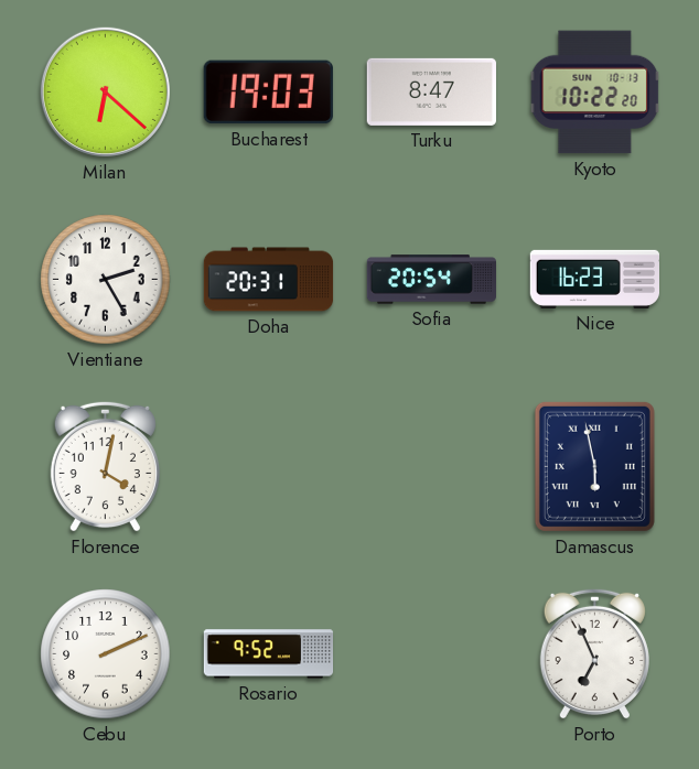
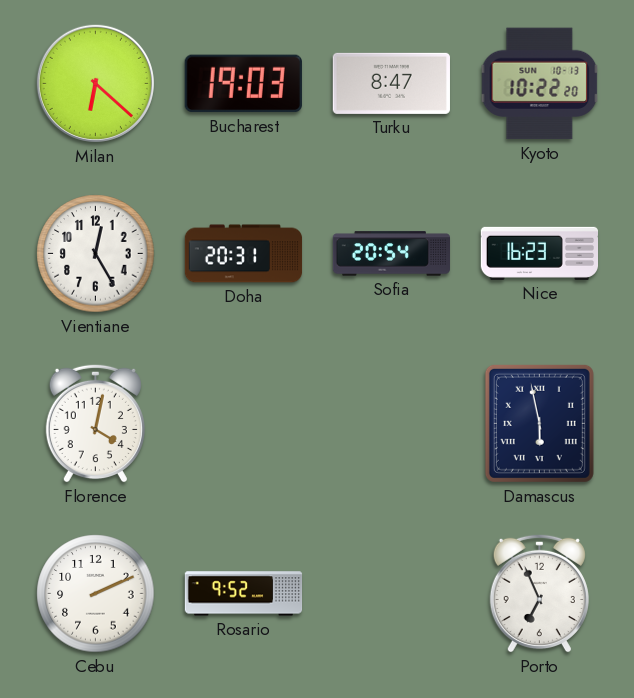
Vientiane: 2:25 -> 12:25
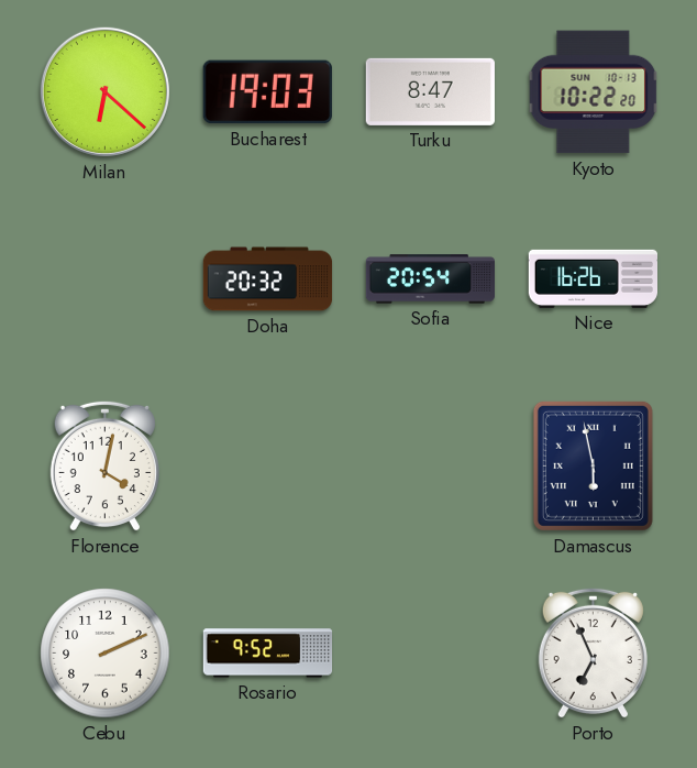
Vientiane: 12:25 -> none
Doha: 20:31 -> 20:32
Nice: 16:23 -> 16:26
